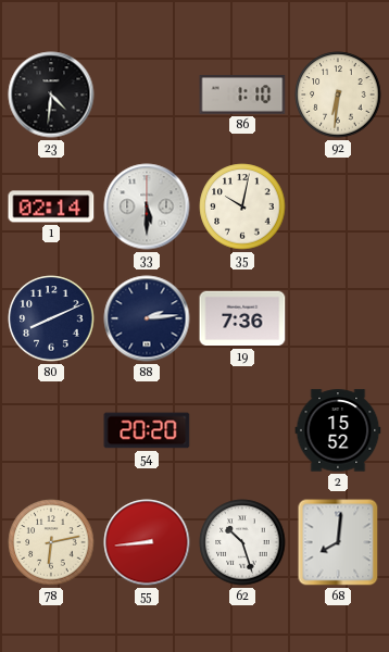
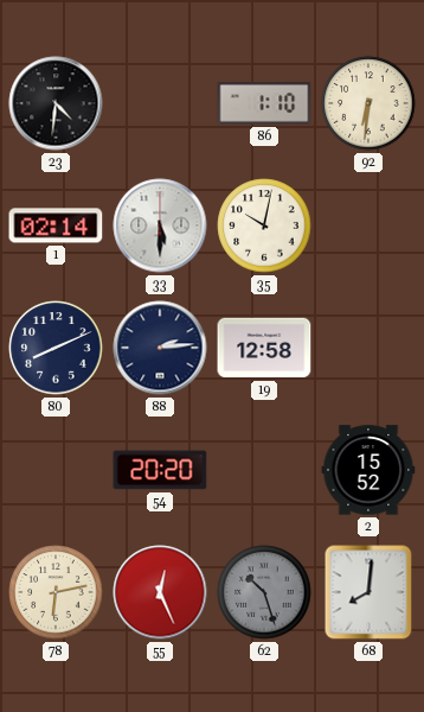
19: 7:36 -> 12:58
55: 8:44 -> 12:26
62 dial: white -> grey
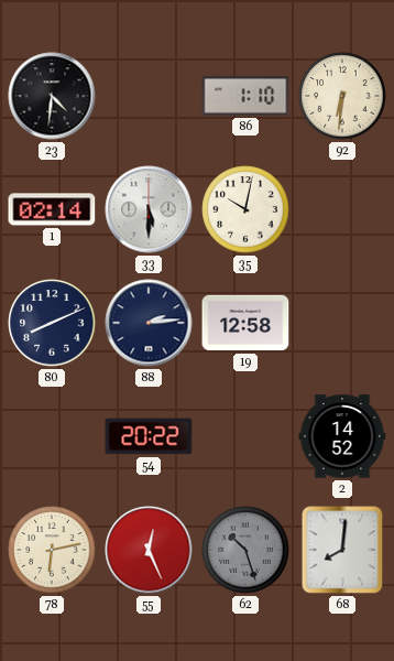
54: 20:20 -> 20:22
2: 15:52 -> 14:52
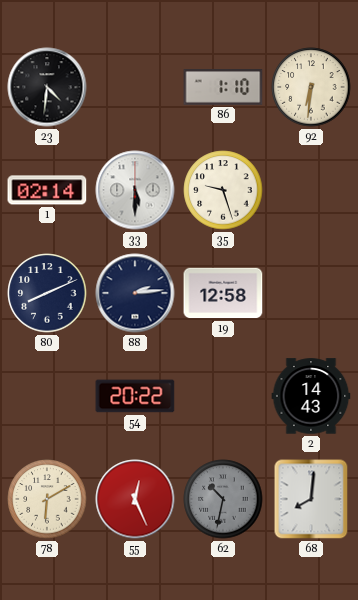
35: 10:02 -> 9:27
2: 14:52 -> 14:43
78: 6:13 -> 6:10
62: 10:27 -> 10:32
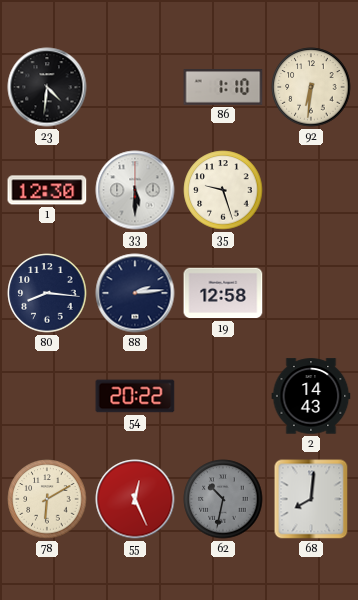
1: 02:14 -> 12:30
80: 8:11 -> 8:16
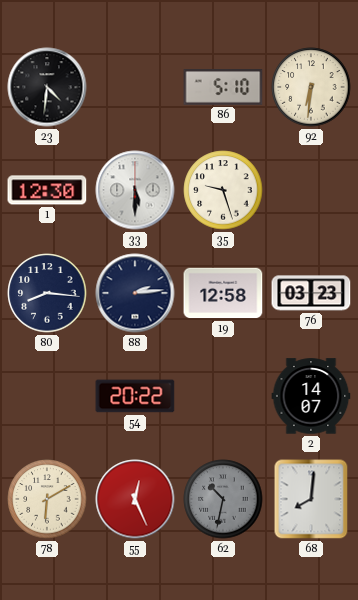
86: 1:10 -> 5:10
76: none -> 03:23
2: 14:43 -> 14:07
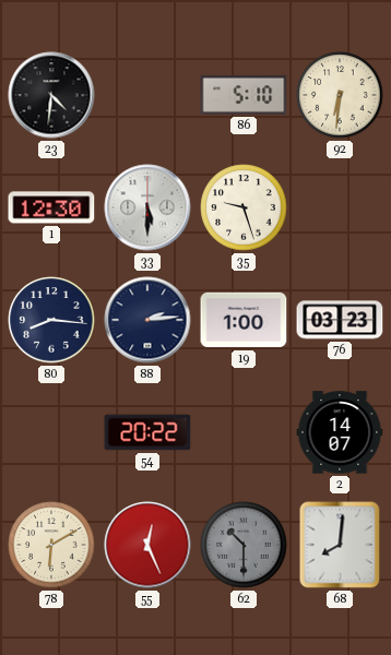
19: 12:58 -> 1:00
62: 10:32 -> 10:30
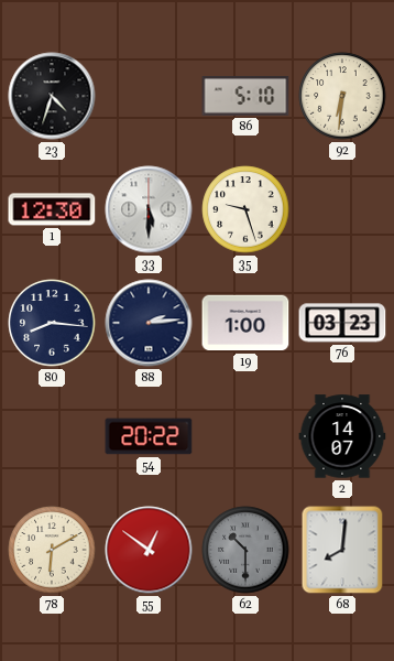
23: 4:31 -> 4:33
55: 12:26 -> 12:51
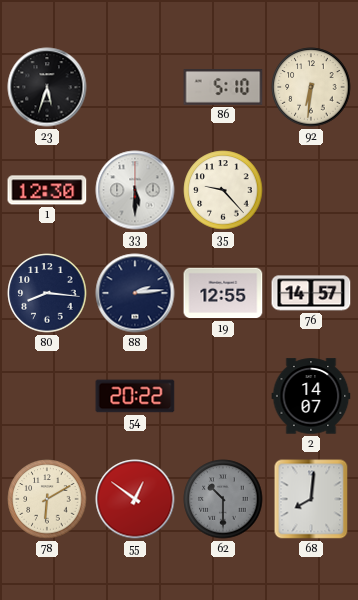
23: 4:33 -> 5:33
35: 9:27 -> 9:23
19: 1:00 -> 12:55
76: 03:23 -> 14:57
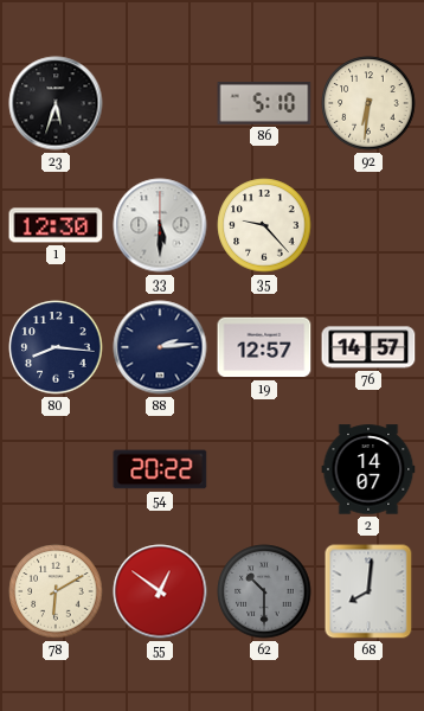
19: 12:55 -> 12:57
